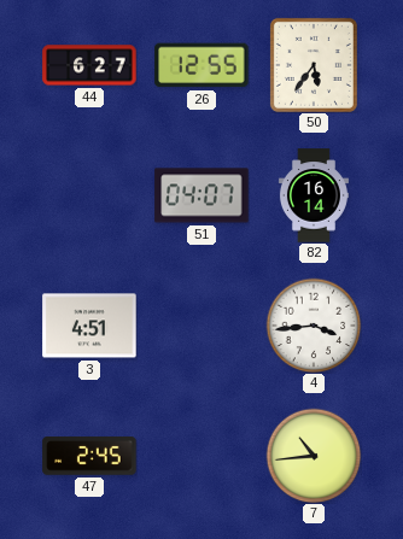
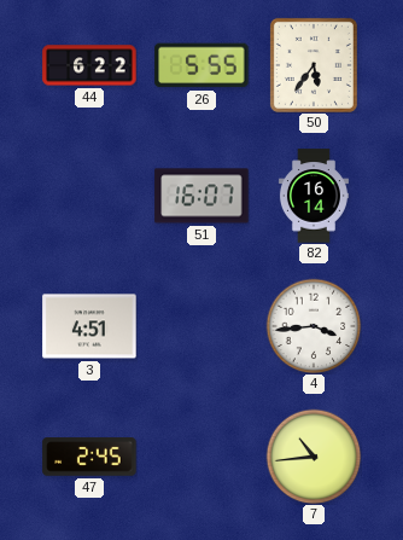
44: 6:27 -> 6:22
26: 12:55 -> 5:55
51: 04:07 -> 16:07
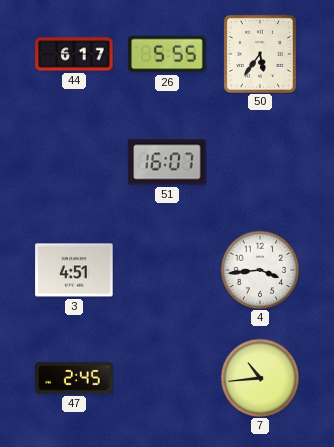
44: 6:22 -> 6:17
82: 16:14 -> none
